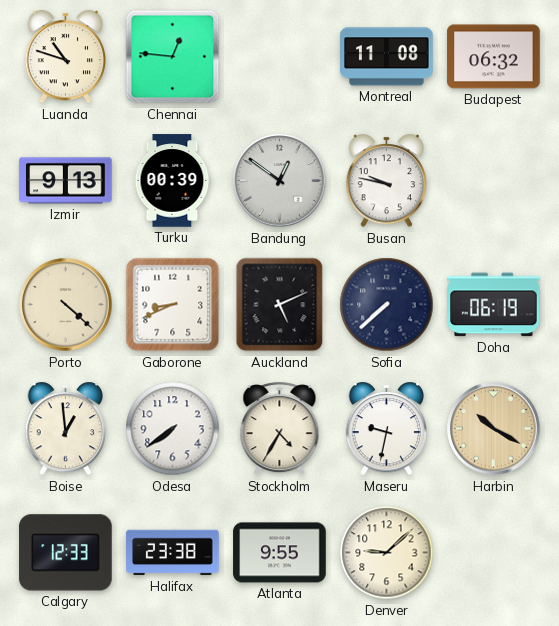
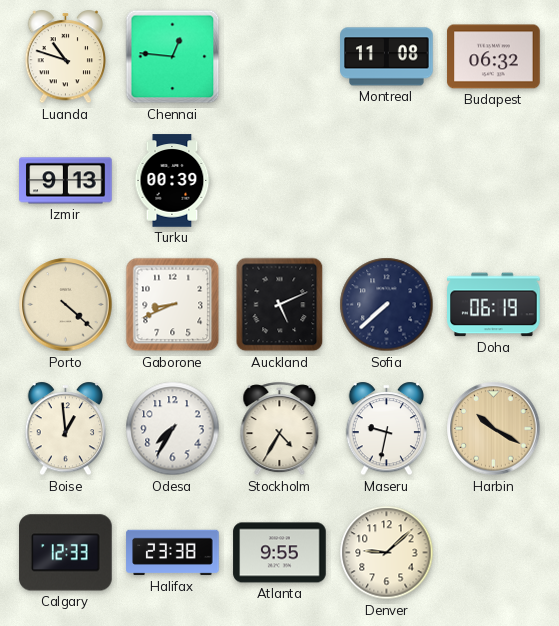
Bandung: 12:51 -> none
Busan: 9:47 -> none
Odesa: 7:39 -> 7:35
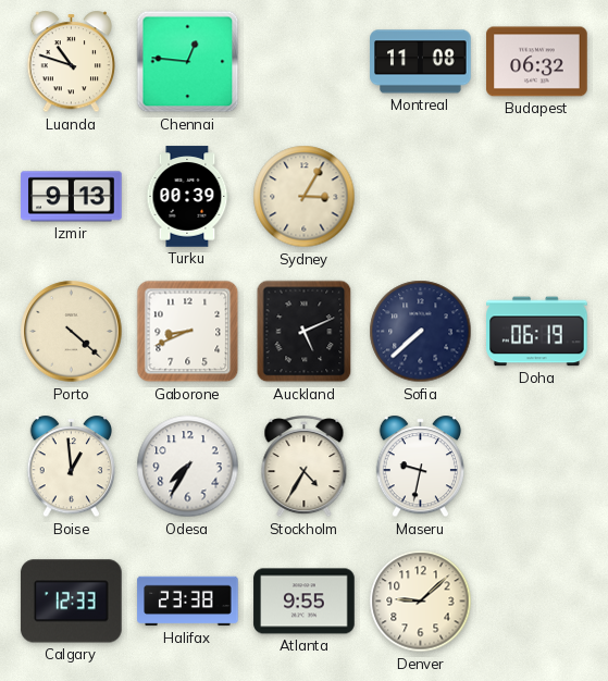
Sydney: none -> 3:05
Harbin: 10:20 -> none
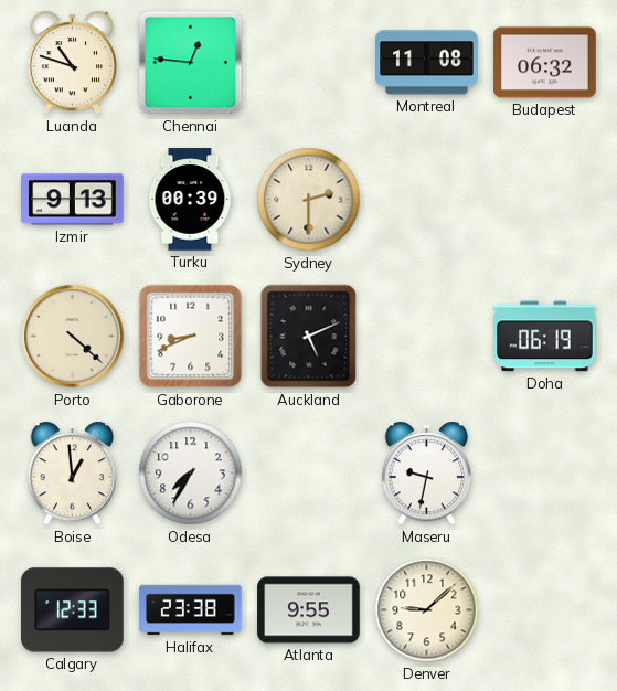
Sydney: 3:05 -> 2:30
Sofia: 7:38 -> none
Stockholm: 4:35 -> none
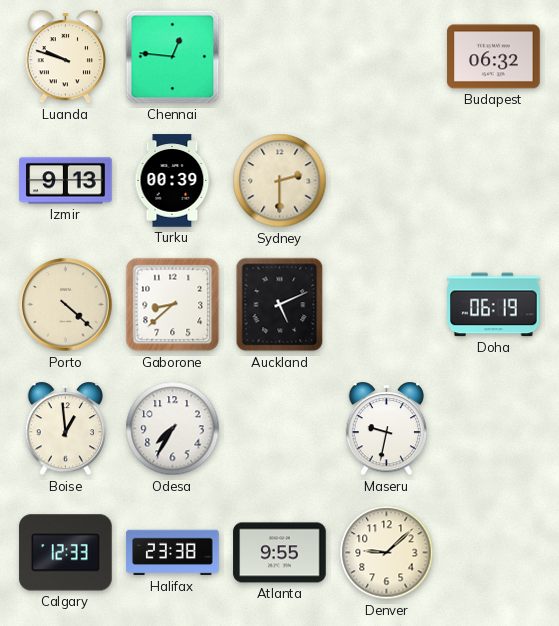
Luanda: 10:48 -> 9:48
Montreal: 11:08 -> none
Gaborone: 8:41 -> 8:38
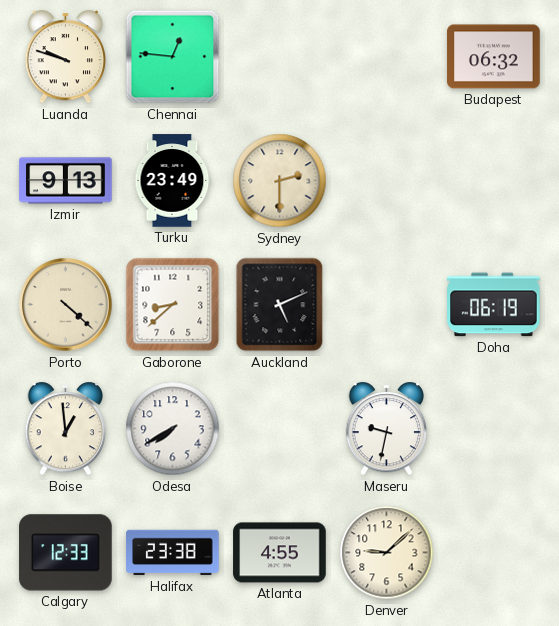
Turku: 00:39 -> 23:49
Odesa: 7:35 -> 7:40
Atlanta: 9:55 -> 4:55
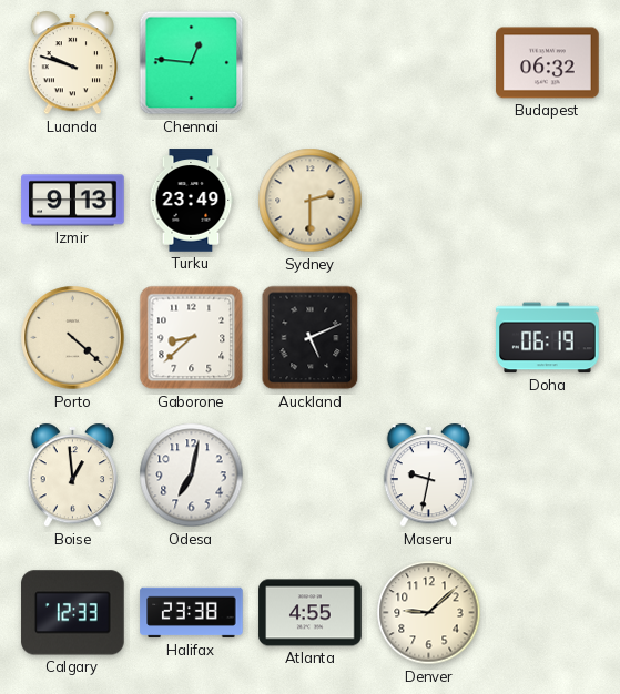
Odesa: 7:40 -> 7:02
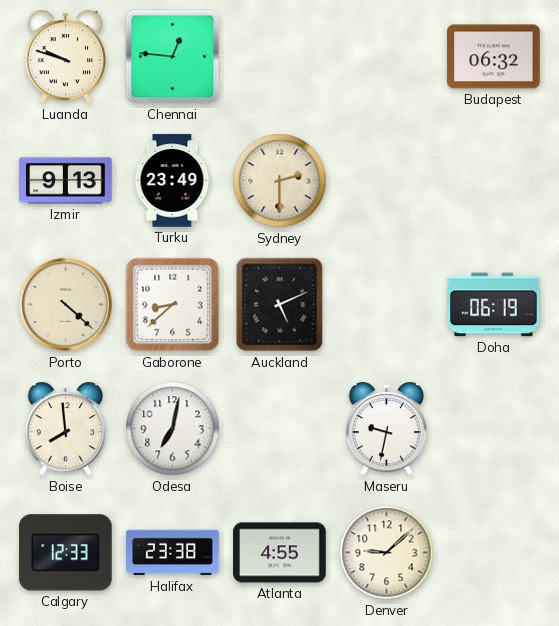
Boise: 12:59 -> 7:59
